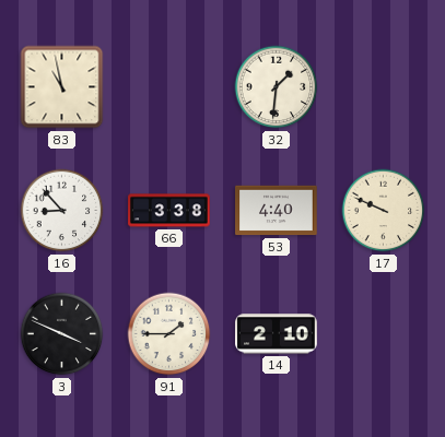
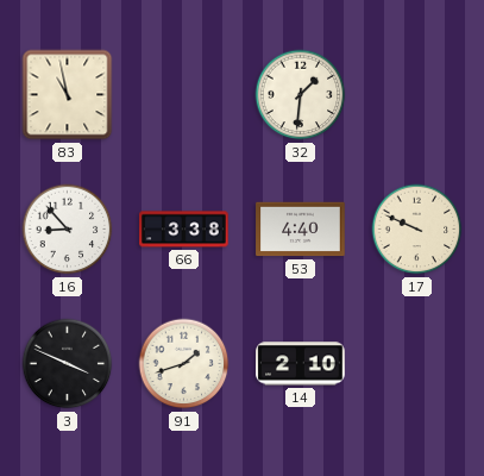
91: 1:45 -> 1:42
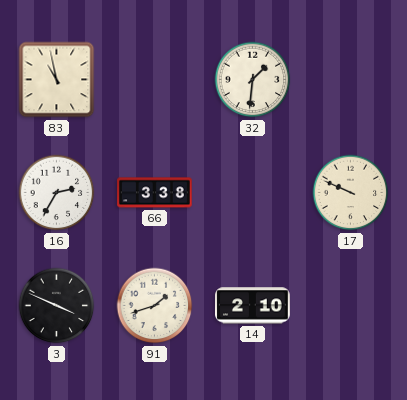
16: 8:53 -> 2:35
53: 4:40 -> none
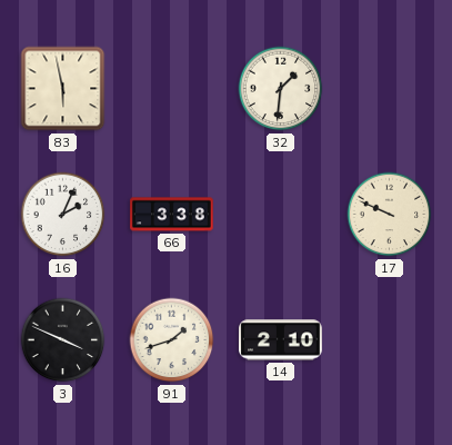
83: 10:58 -> 5:58
16: 2:35 -> 2:04
